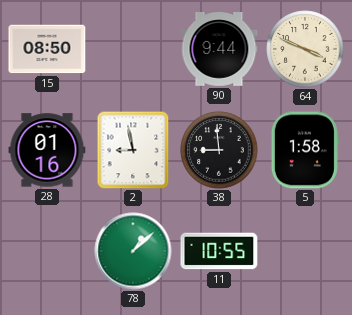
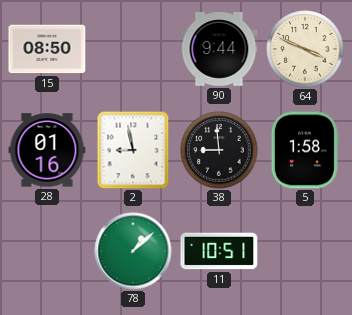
11: 10:55 -> 10:51
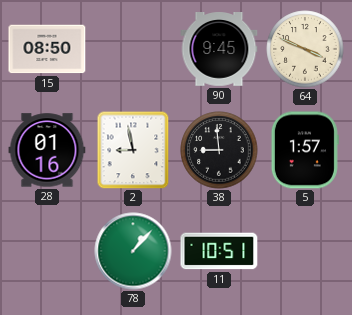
90: 9:44 -> 9:45
5: 1:58 -> 1:57
78: 1:08 -> 1:07
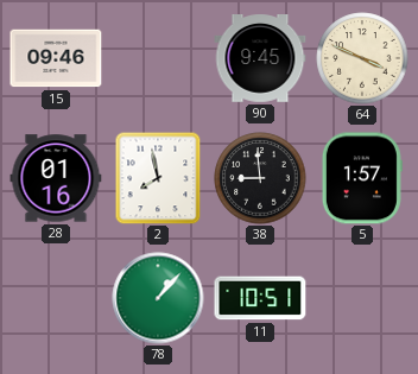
15: 08:50 -> 09:46
2: 8:58 -> 7:58
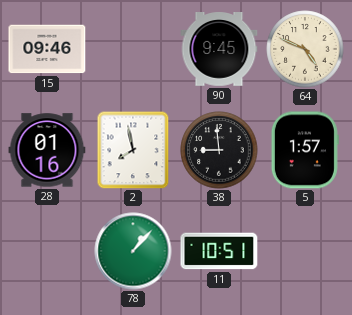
64: 3:49 -> 4:49
